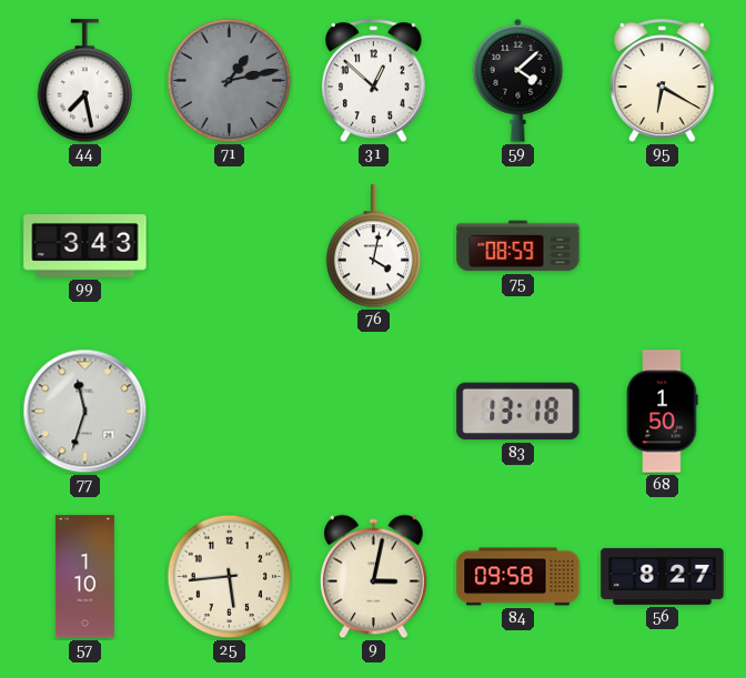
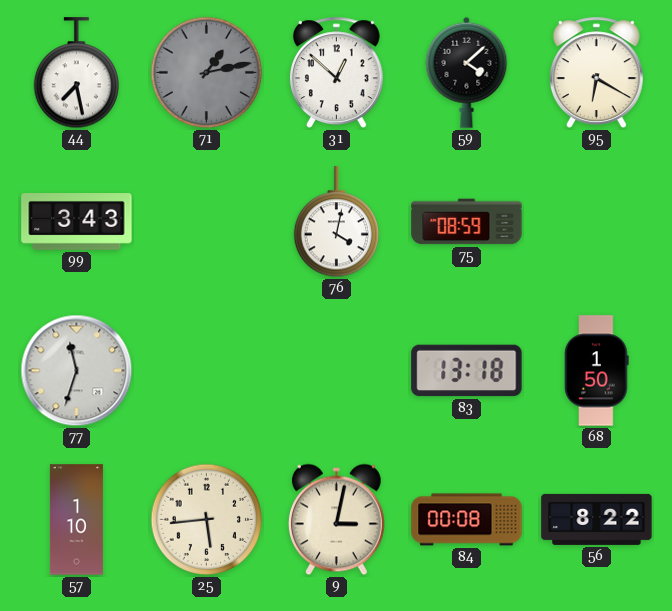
84: 09:58 -> 00:08
56: 8:27 -> 8:22
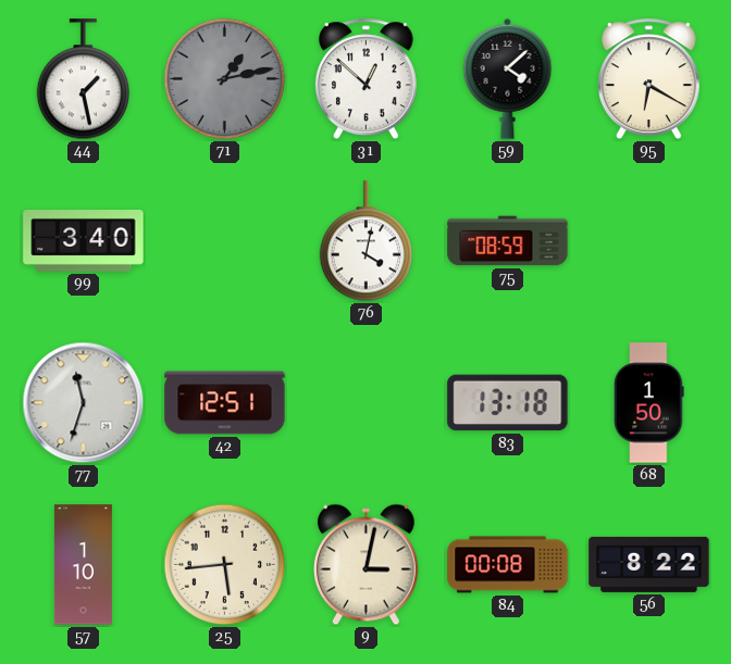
44: 7:28 -> 1:28
99: 3:43 -> 3:40
42: none -> 12:51
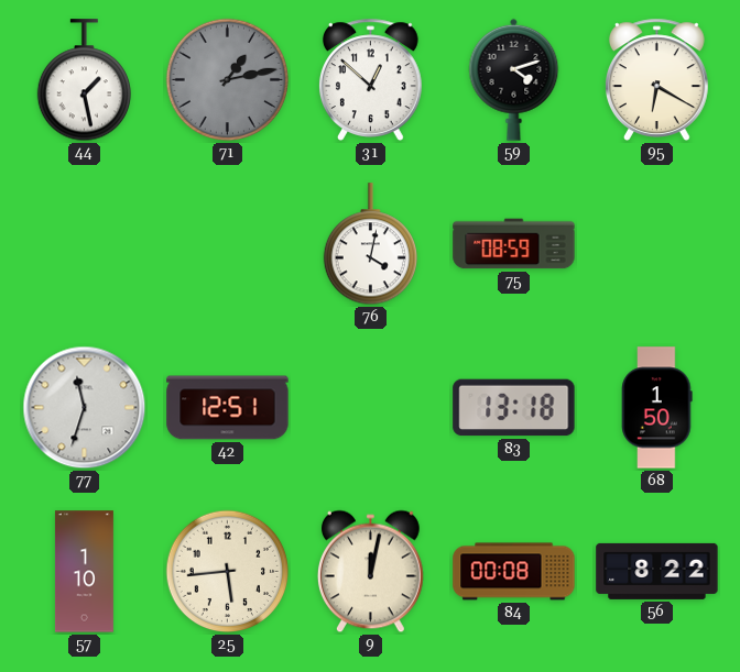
59: 4:08 -> 4:12
99: 3:40 -> none
9: 3:02 -> 12:02
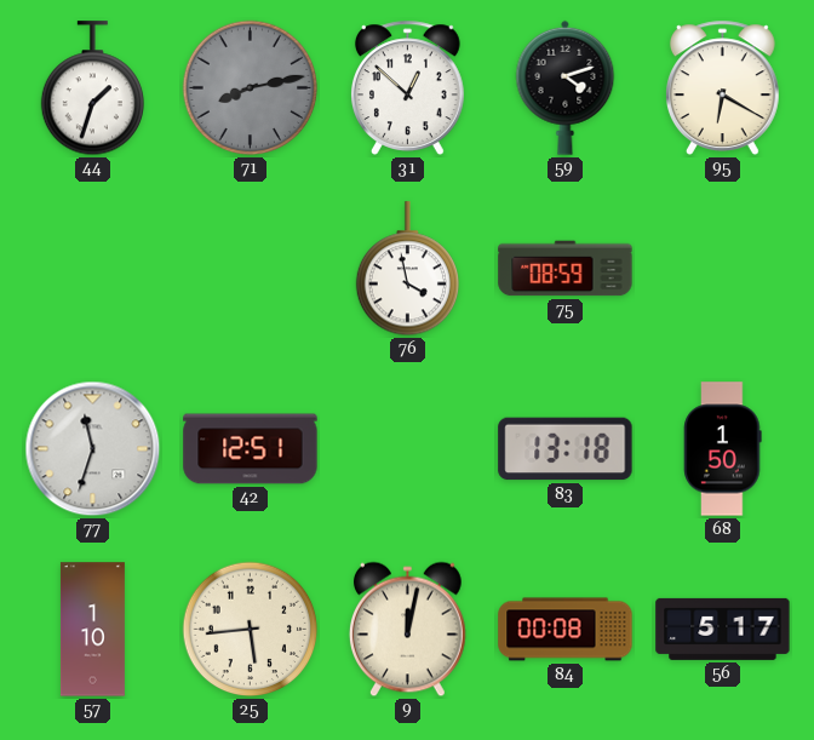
44: 1:28 -> 1:33
71: 1:13 -> 8:13
76: 4:02 -> 3:58
56: 8:22 -> 5:17
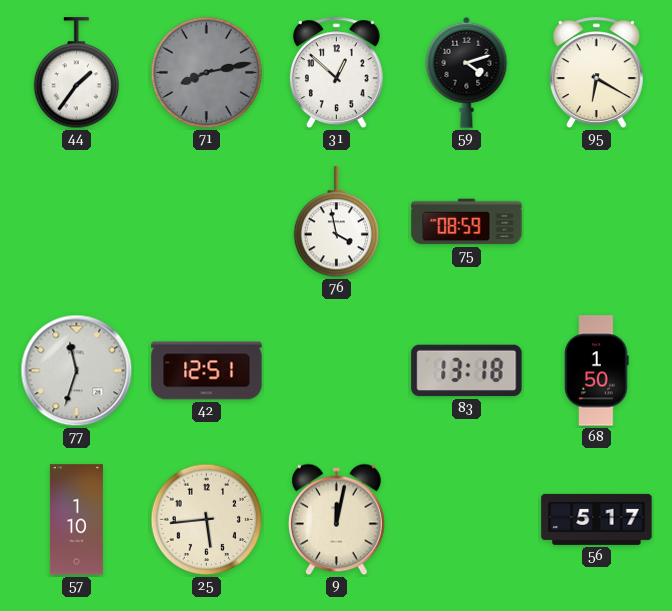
44: 1:33 -> 1:36
84: 00:08 -> none
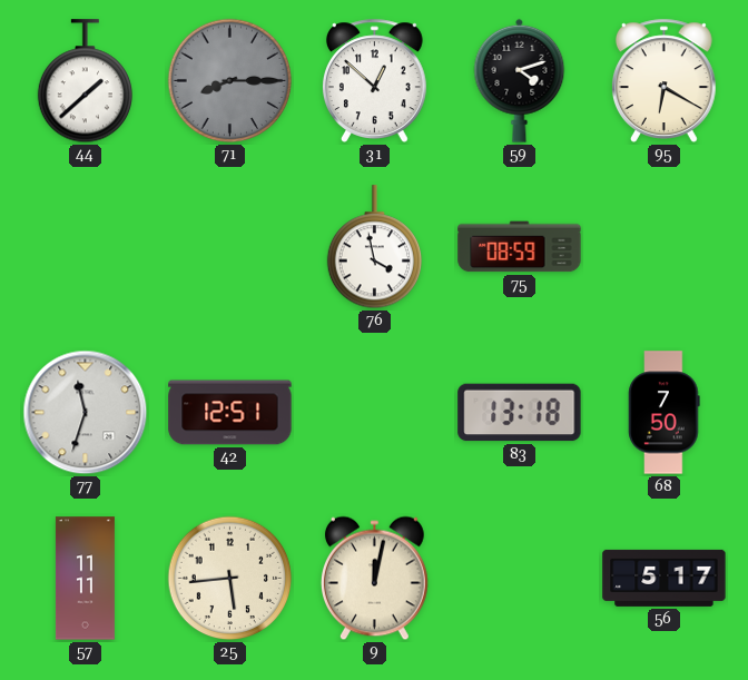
44: 1:36 -> 1:38
71: 8:13 -> 8:15
68: 1:50 -> 7:50
57: 1:10 -> 11:11
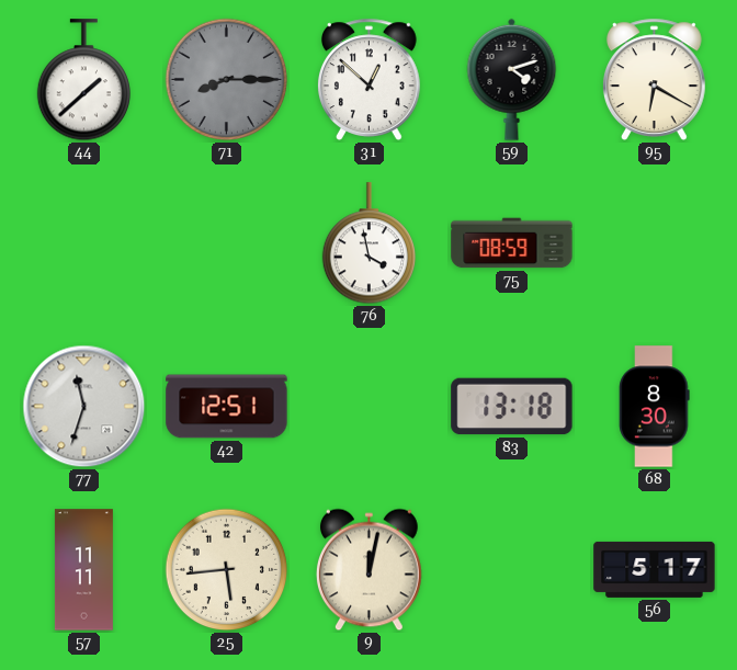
68: 7:50 -> 8:30
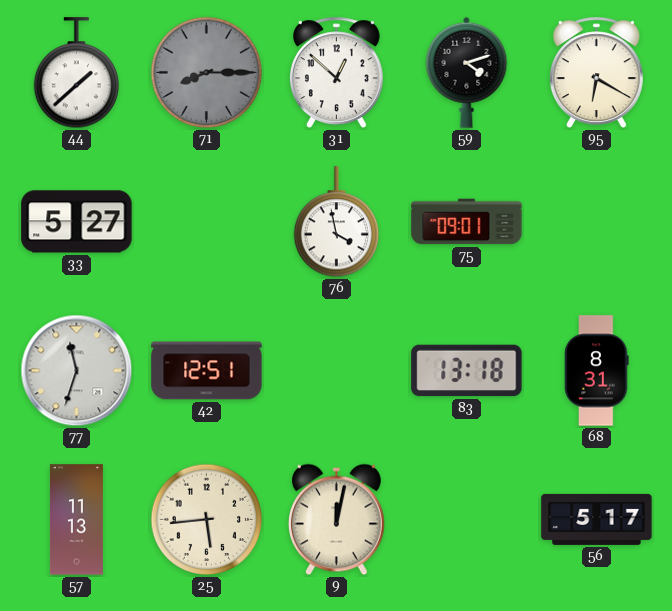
33: none -> 5:27
75: 08:59 -> 09:01
68: 8:30 -> 8:31
57: 11:11 -> 11:13
